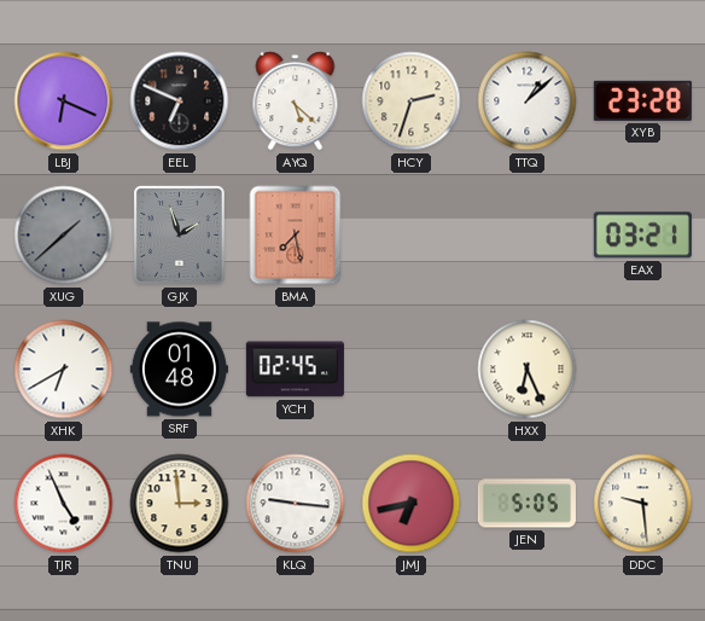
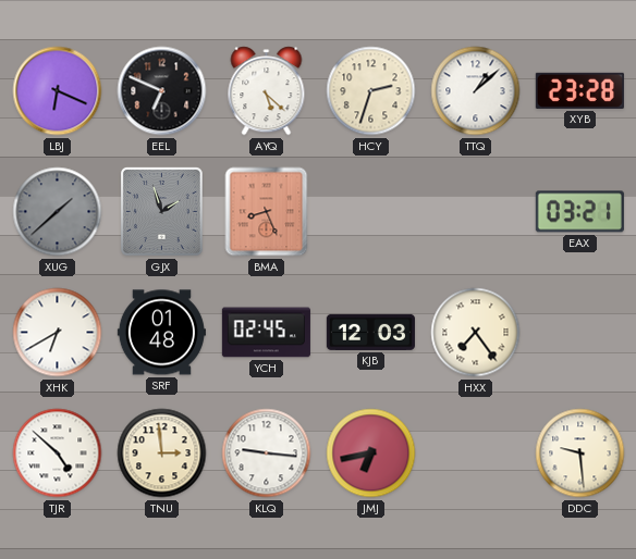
BMA: 7:28 -> 8:26
KJB: none -> 12:03
HXX: 6:26 -> 7:24
TJR: 4:56 -> 4:52
JEN: 5:05 -> none
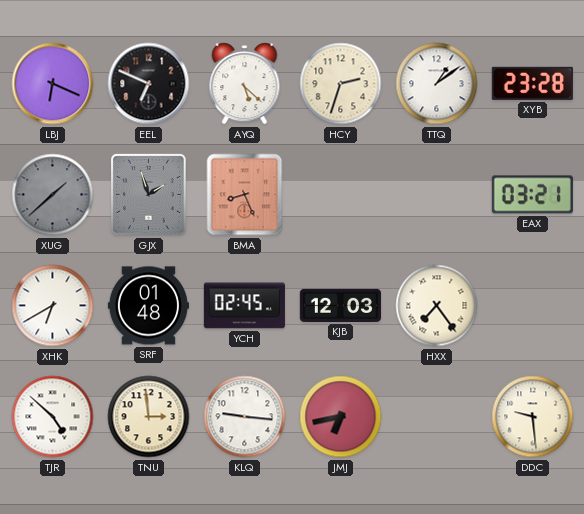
TTQ: 1:08 -> 1:09
